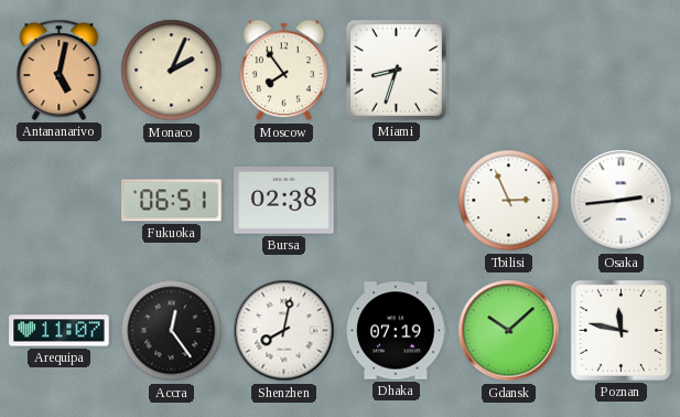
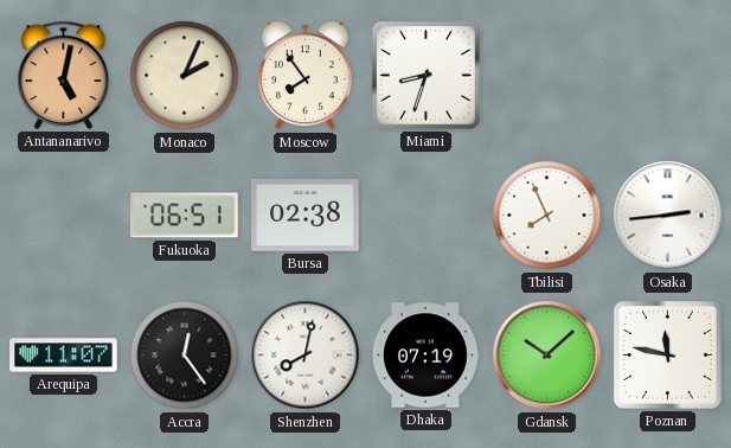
Tbilisi: 2:56 -> 7:56
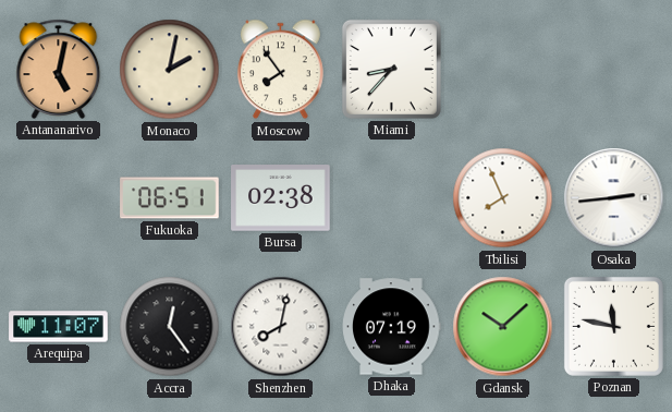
Monaco: 2:04 -> 2:02
Miami: 8:33 -> 8:37
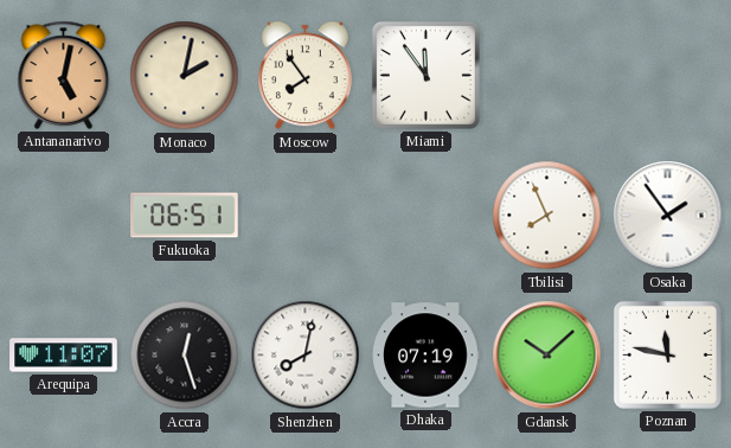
Miami: 8:37 -> 11:54
Bursa: 02:38 -> none
Osaka: 2:44 -> 1:54
Accra: 12:24 -> 12:27
